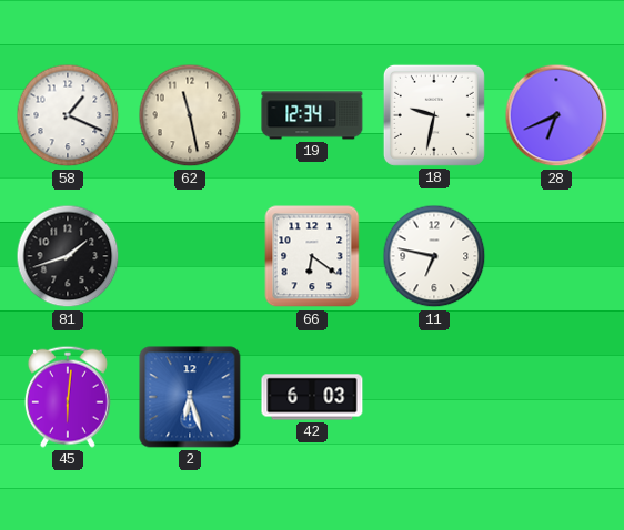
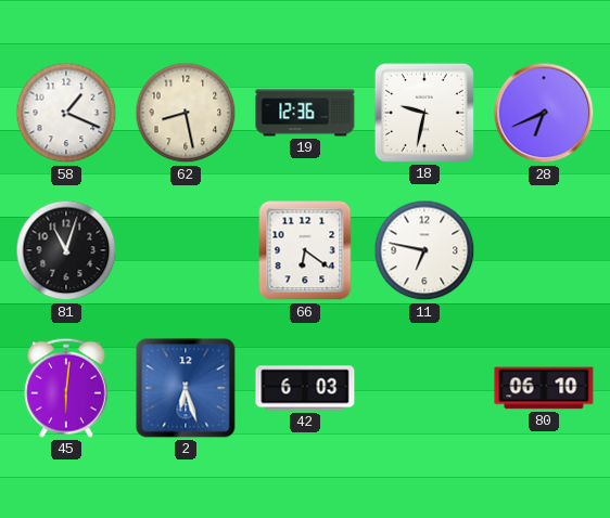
62: 11:28 -> 8:28
19: 12:34 -> 12:36
81: 1:42 -> 11:03
80: none -> 06:10
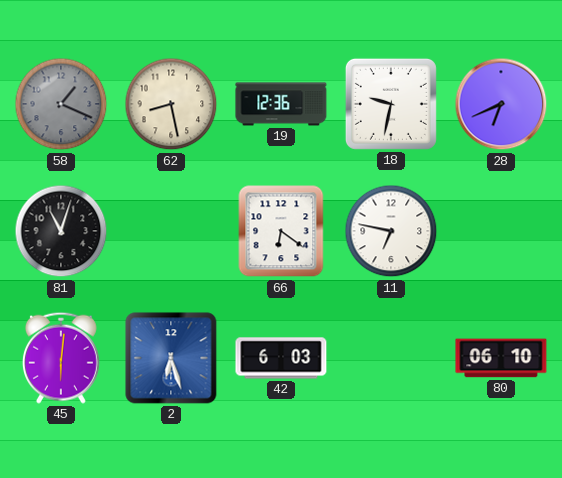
58 dial: white -> grey
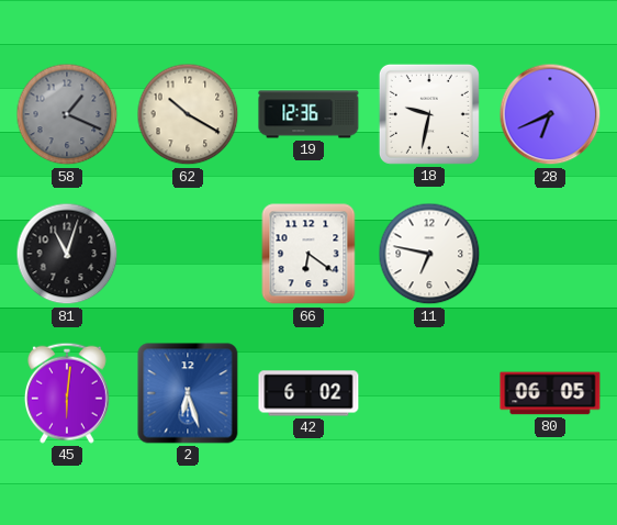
62: 8:28 -> 10:20
42: 6:03 -> 6:02
80: 06:10 -> 06:05
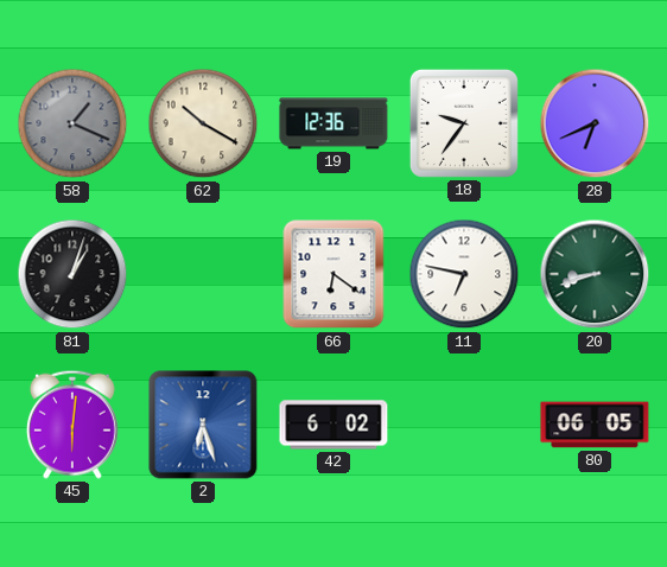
18: 9:32 -> 9:36
81: 11:03 -> 1:03
20: none -> 8:42
